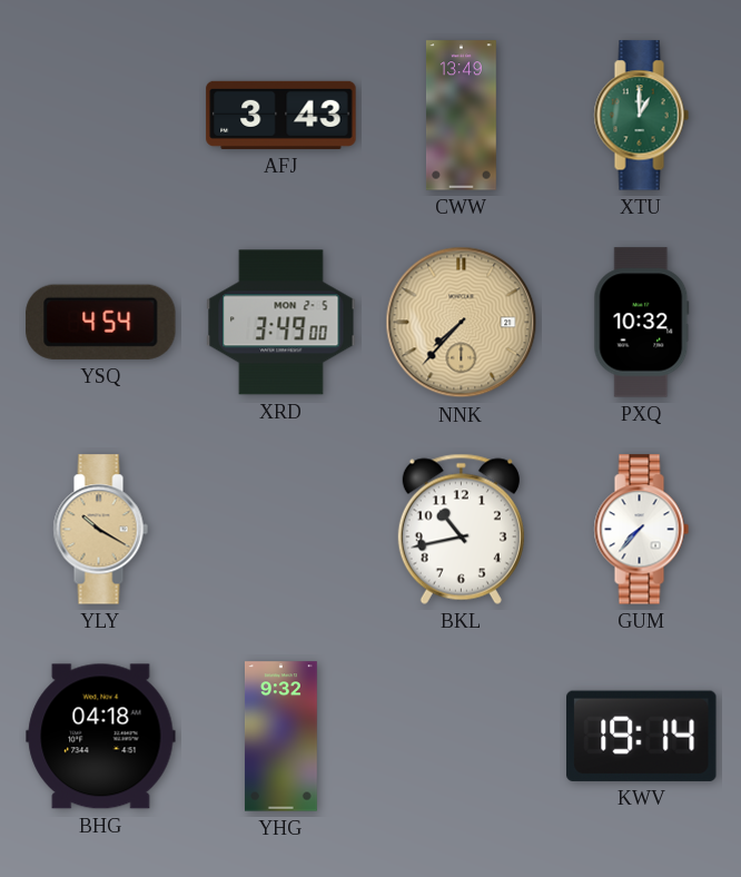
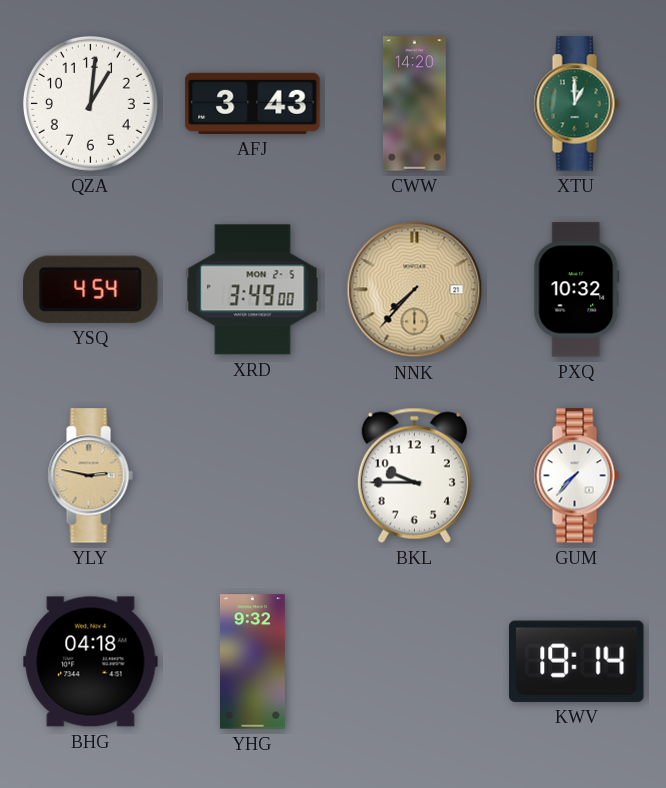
QZA: none -> 1:01
CWW: 13:49 -> 14:20
YLY: 10:20 -> 2:47
BKL: 10:43 -> 9:45
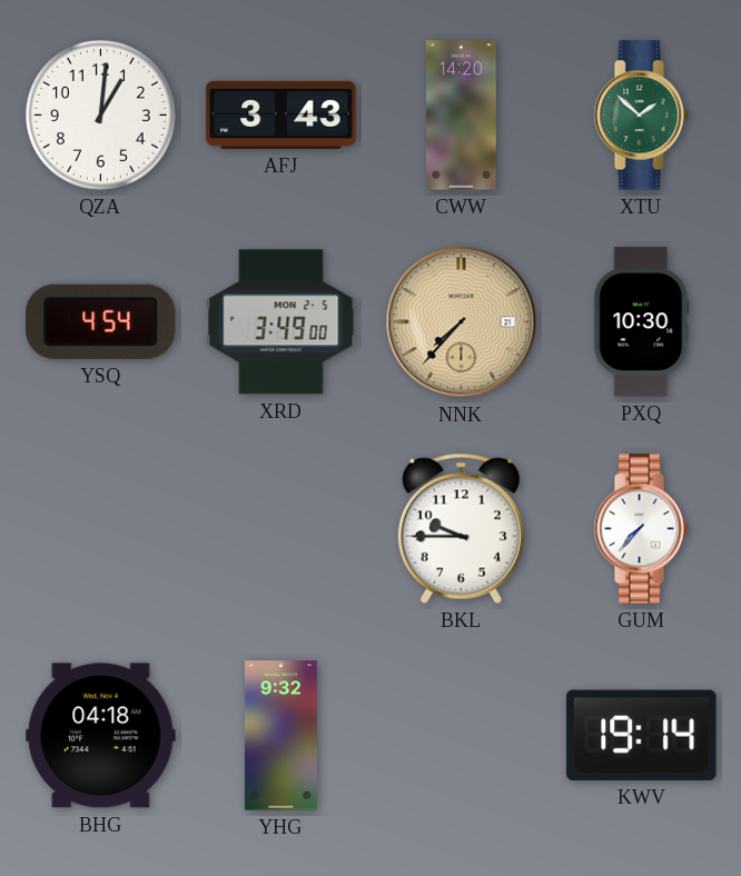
XTU: 1:00 -> 1:52
PXQ: 10:32 -> 10:30
YLY: 2:47 -> none
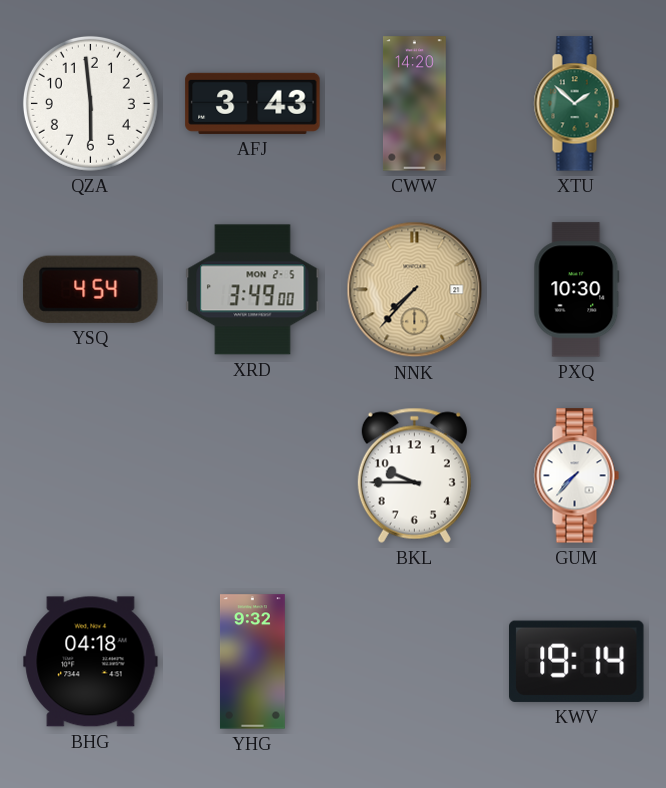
QZA: 1:01 -> 5:59
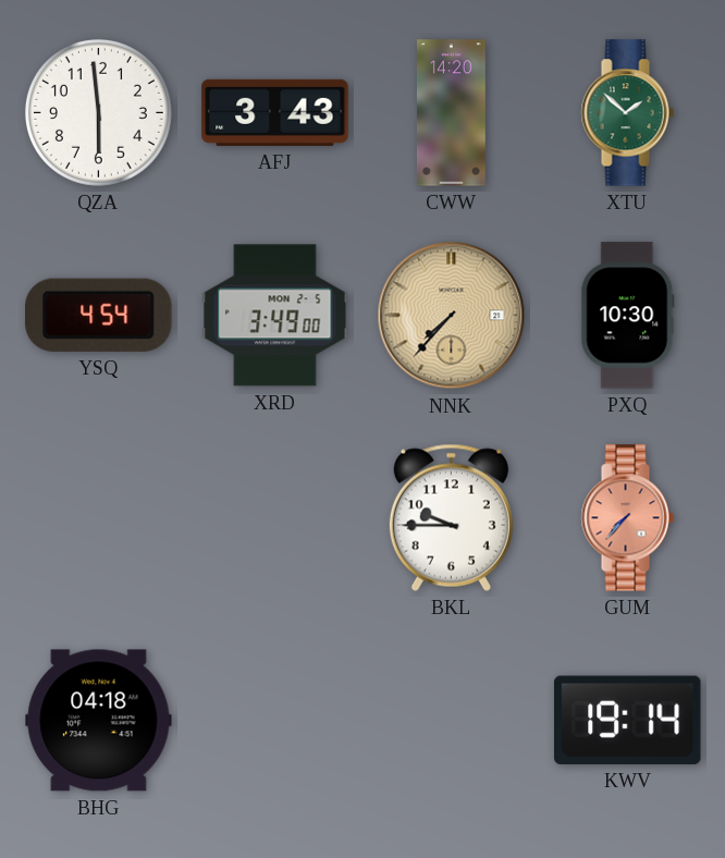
GUM dial: white -> salmon
YHG: 9:32 -> none
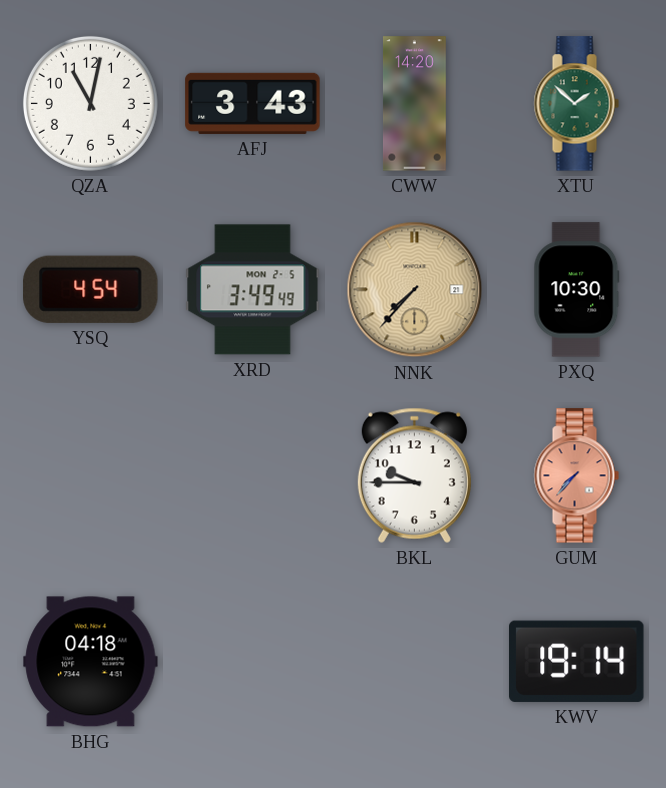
QZA: 5:59 -> 11:02
XRD: 3:49:00 -> 3:49:49
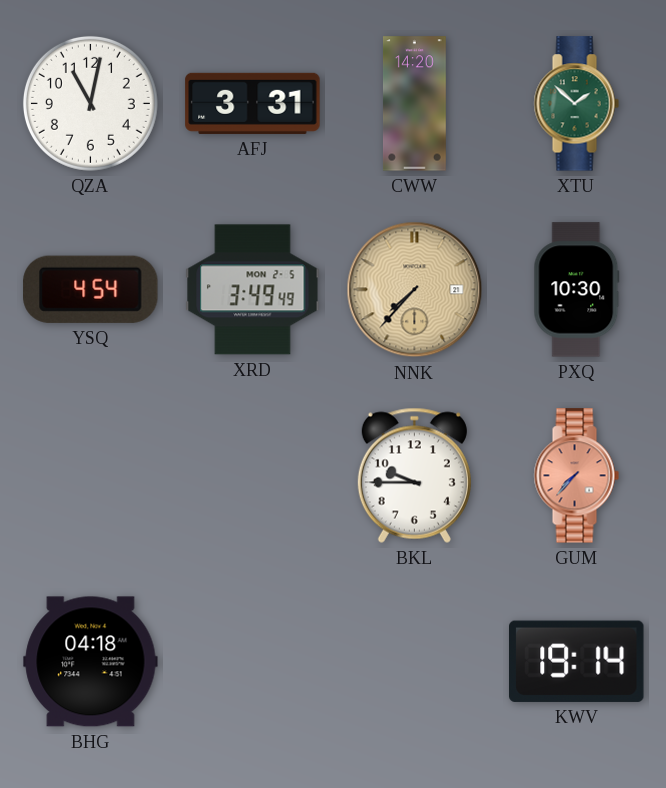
AFJ: 3:43 -> 3:31
